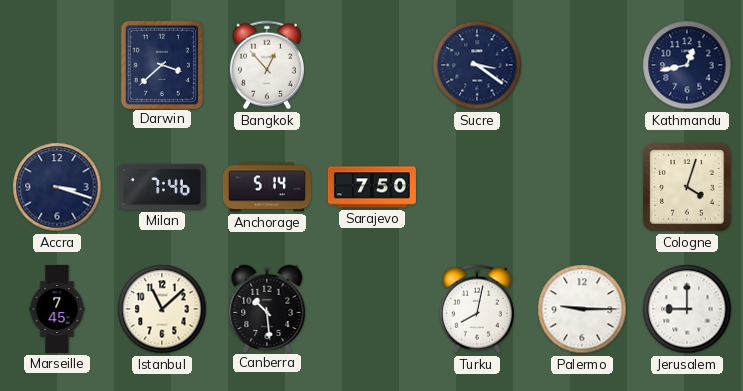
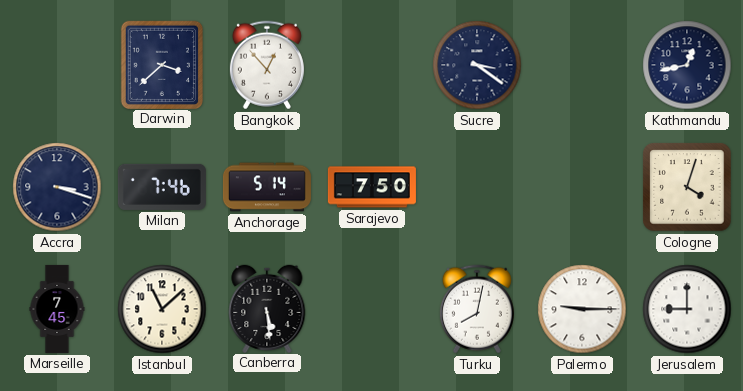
Canberra: 10:29 -> 5:29
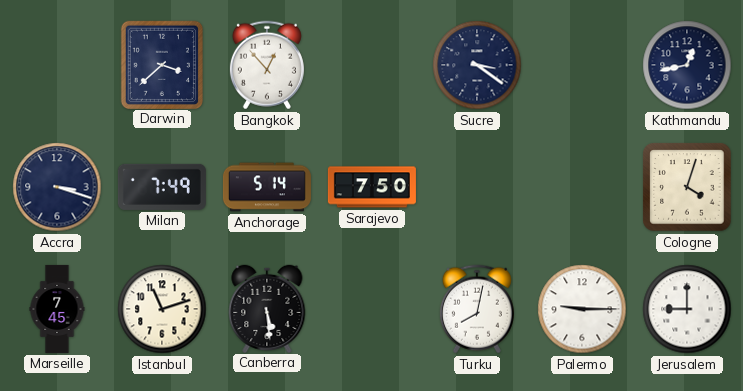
Milan: 7:46 -> 7:49
Istanbul: 11:08 -> 11:12
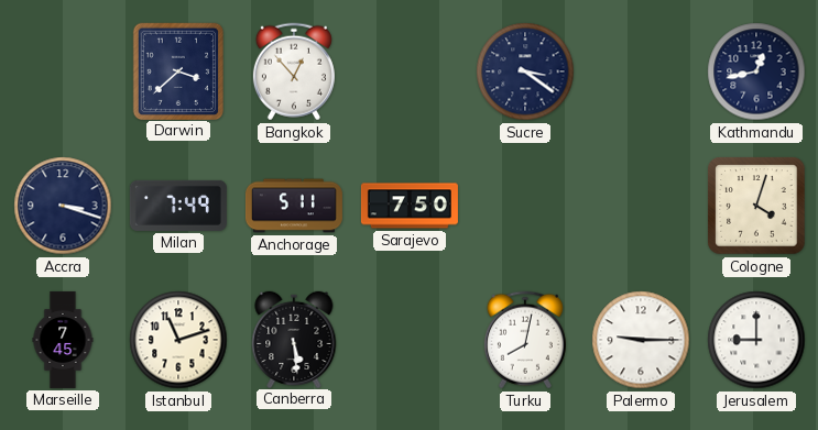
Anchorage: 5:14 -> 5:11
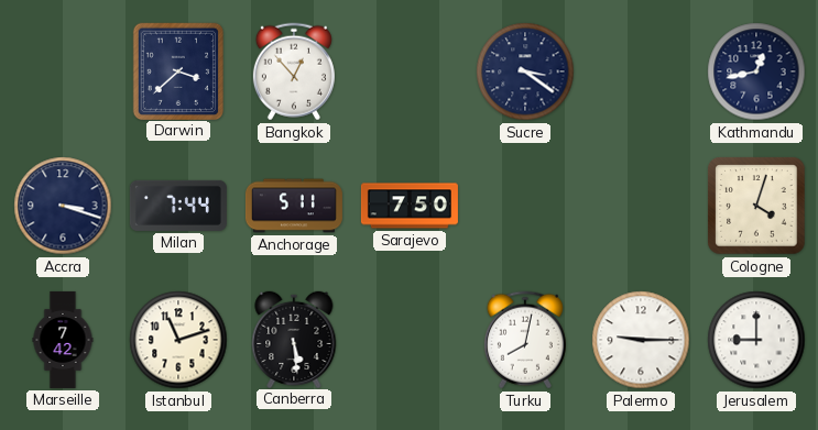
Milan: 7:49 -> 7:44
Marseille: 7:45 -> 7:42
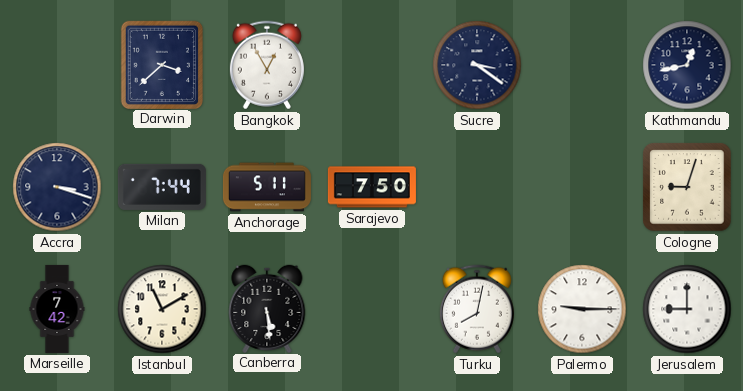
Bangkok: 12:53 -> 12:55
Cologne: 4:03 -> 9:03
Istanbul: 11:12 -> 11:10
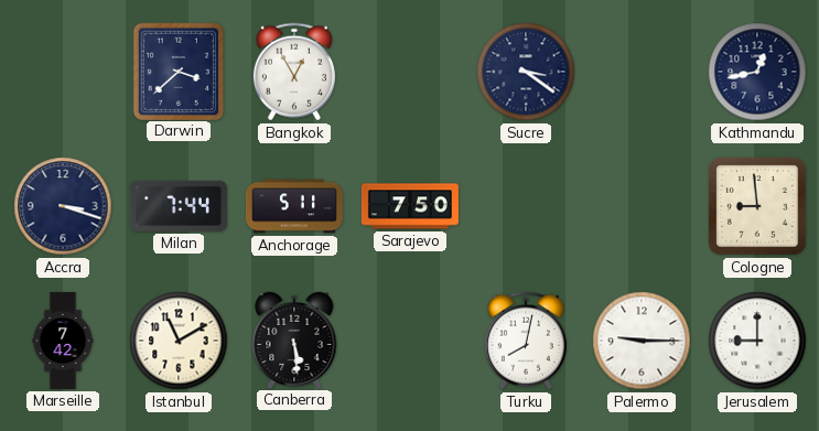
Cologne: 9:03 -> 8:59
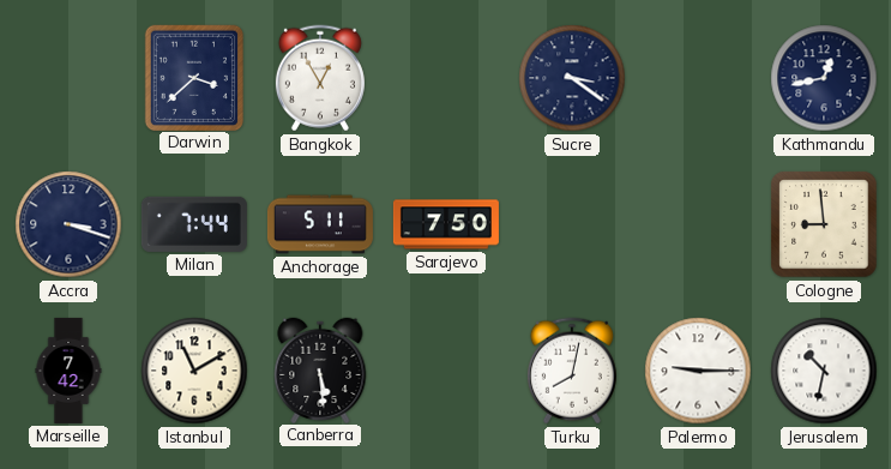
Jerusalem: 9:00 -> 10:32
